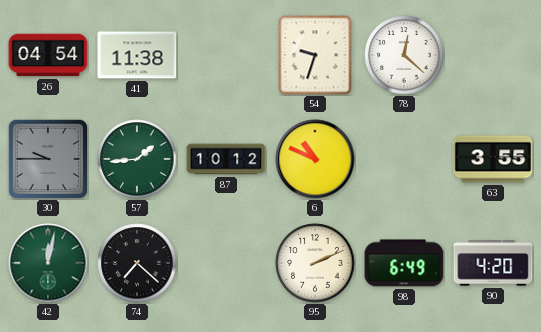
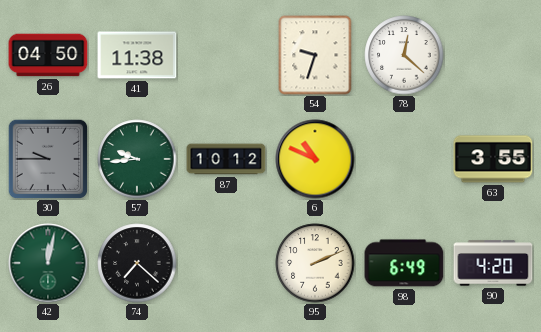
26: 04:54 -> 04:50
57: 1:44 -> 9:44
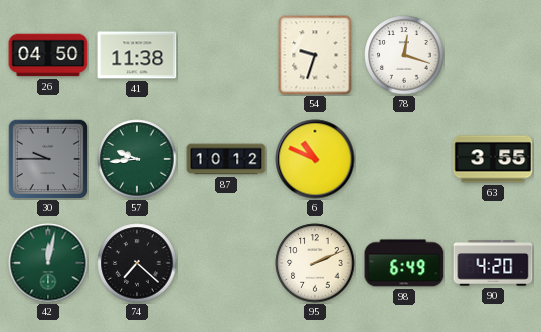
78: 12:22 -> 12:18
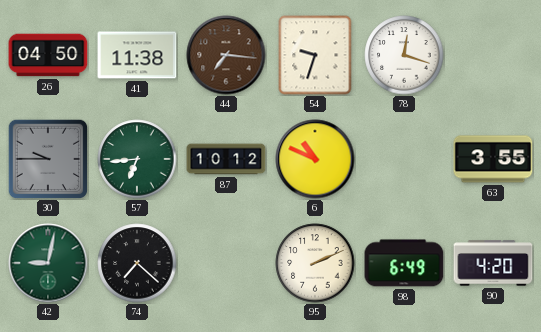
44: none -> 7:16
57: 9:44 -> 6:44
42: 12:02 -> 9:02
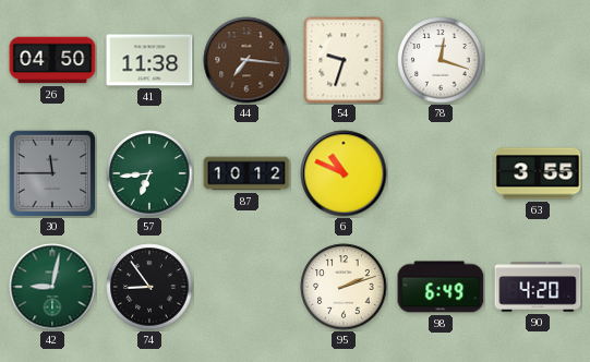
30: 9:45 -> 11:45
74: 7:22 -> 8:54
95: 2:11 -> 2:12
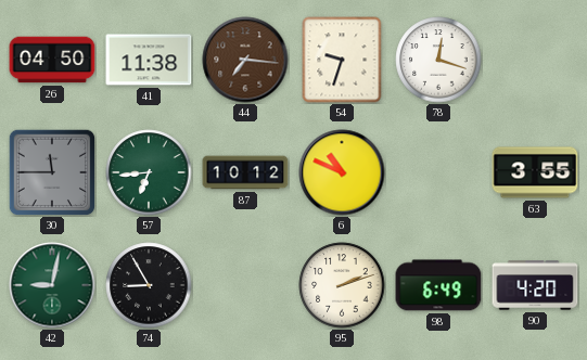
74: 8:54 -> 8:55
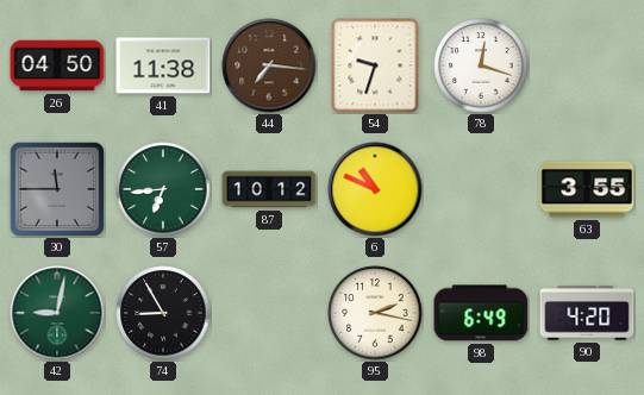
95: 2:12 -> 2:17
